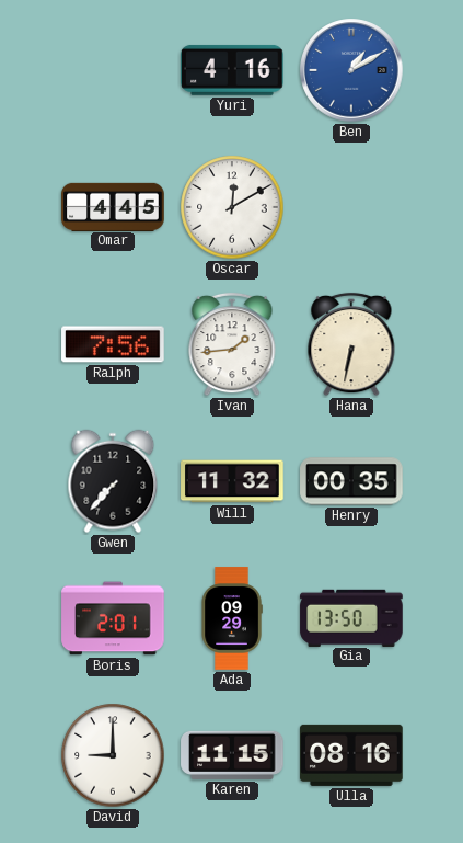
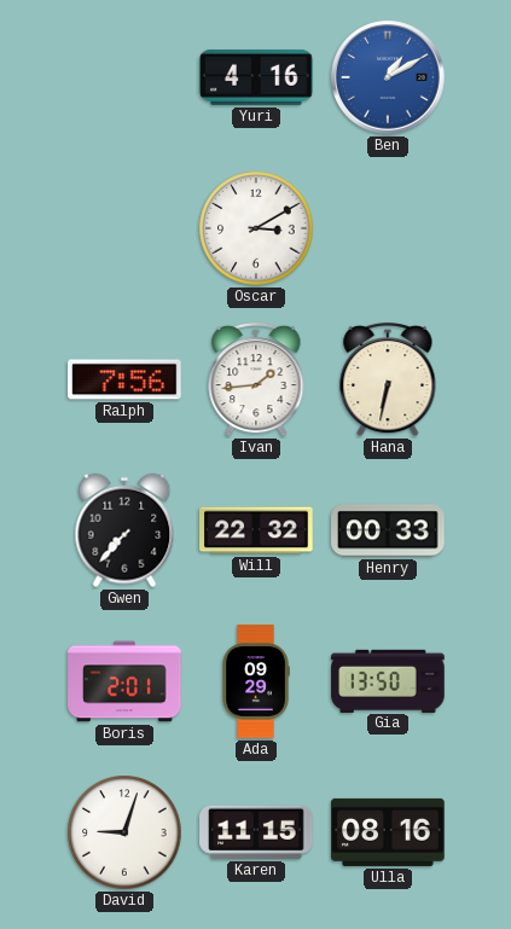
Omar: 4:45 -> none
Oscar: 12:10 -> 3:10
Will: 11:32 -> 22:32
Henry: 00:35 -> 00:33
David: 9:00 -> 9:03
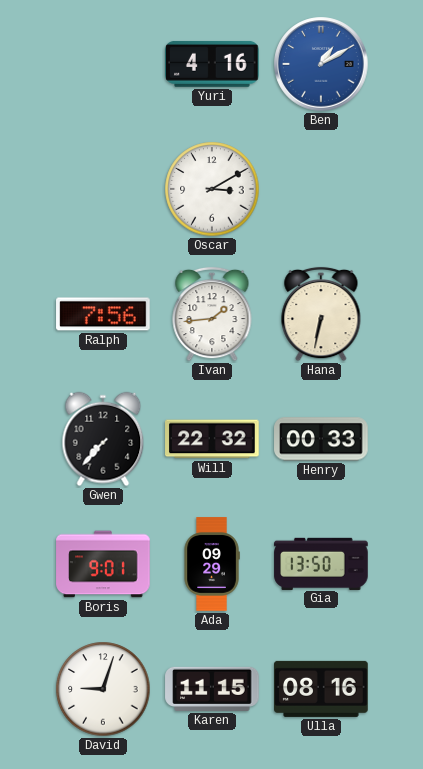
Boris: 2:01 -> 9:01
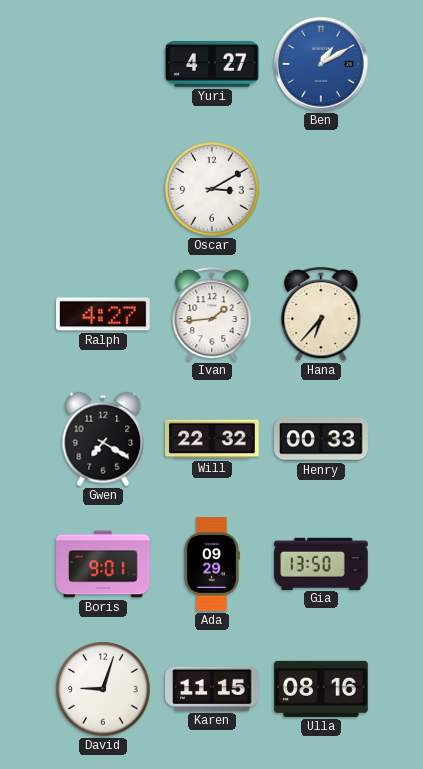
Yuri: 4:16 -> 4:27
Ralph: 7:56 -> 4:27
Hana: 6:32 -> 6:37
Gwen: 7:37 -> 7:20
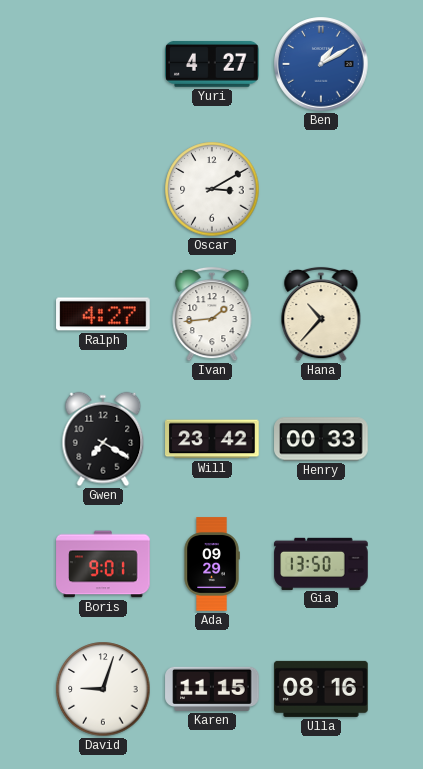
Hana: 6:37 -> 10:37
Will: 22:32 -> 23:42
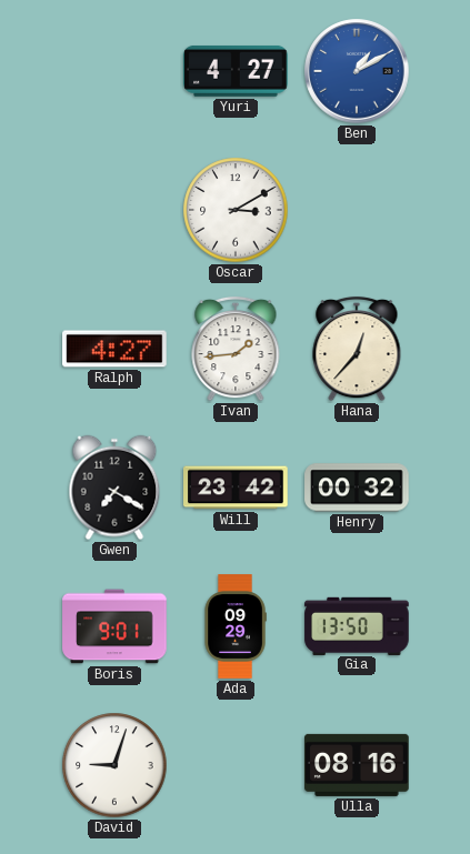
Hana: 10:37 -> 12:37
Henry: 00:33 -> 00:32
Karen: 11:15 -> none
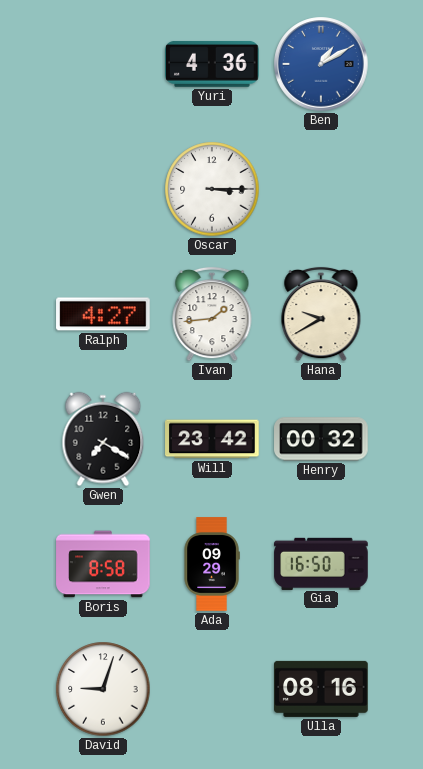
Yuri: 4:27 -> 4:36
Oscar: 3:10 -> 3:15
Hana: 12:37 -> 9:40
Boris: 9:01 -> 8:58
Gia: 13:50 -> 16:50
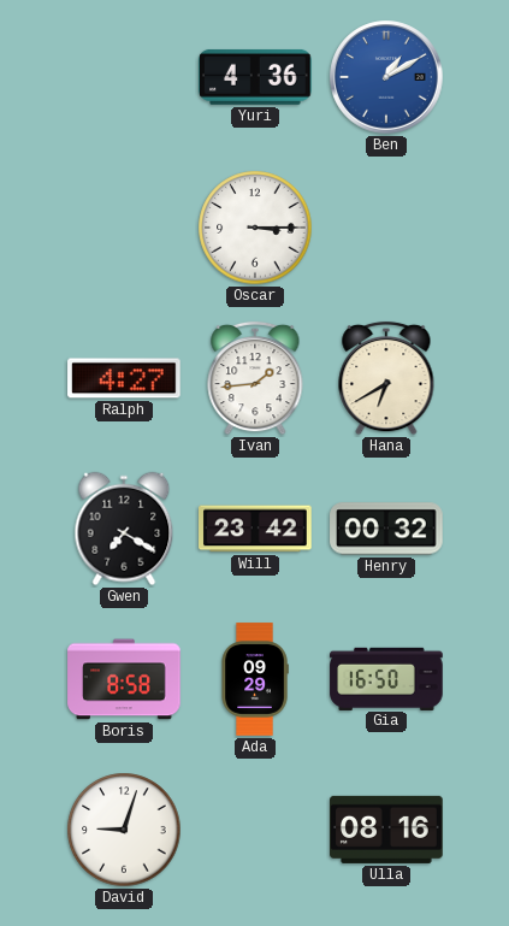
Hana: 9:40 -> 6:40
